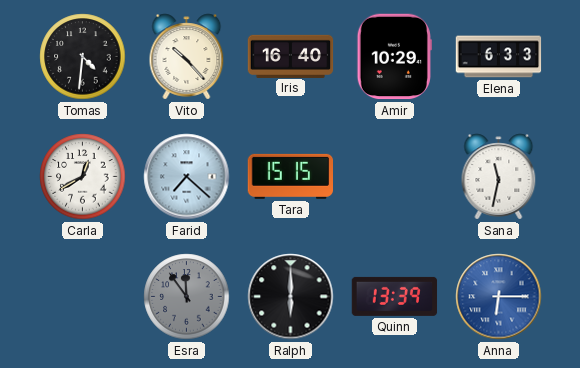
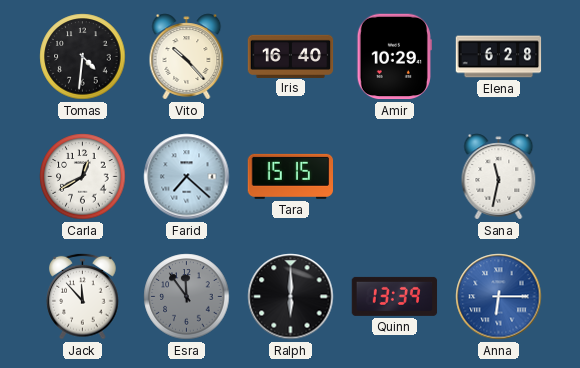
Elena: 6:33 -> 6:28
Jack: none -> 11:53
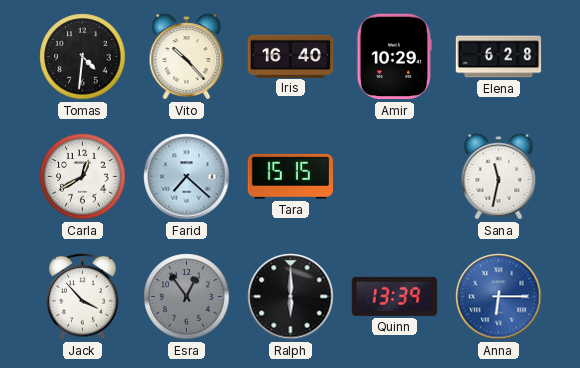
Jack: 11:53 -> 3:53
Esra: 11:54 -> 12:54
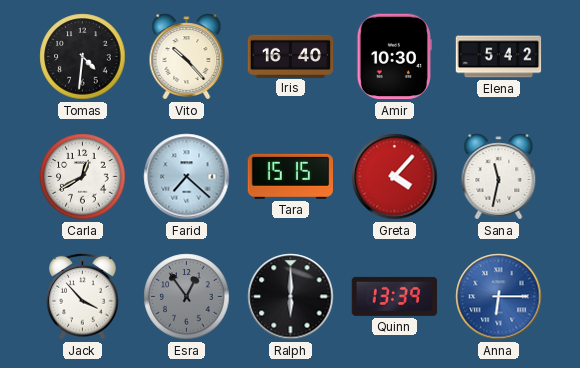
Amir: 10:29 -> 10:30
Elena: 6:28 -> 5:42
Greta: none -> 4:07
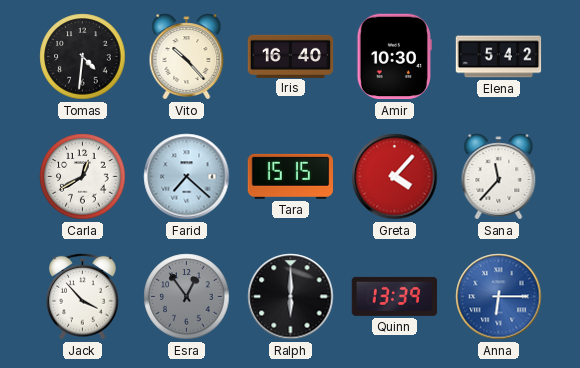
Sana: 11:32 -> 11:37
